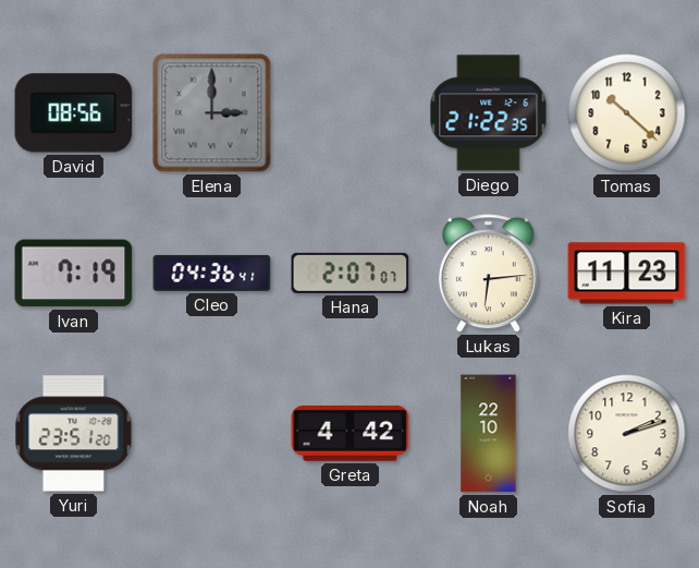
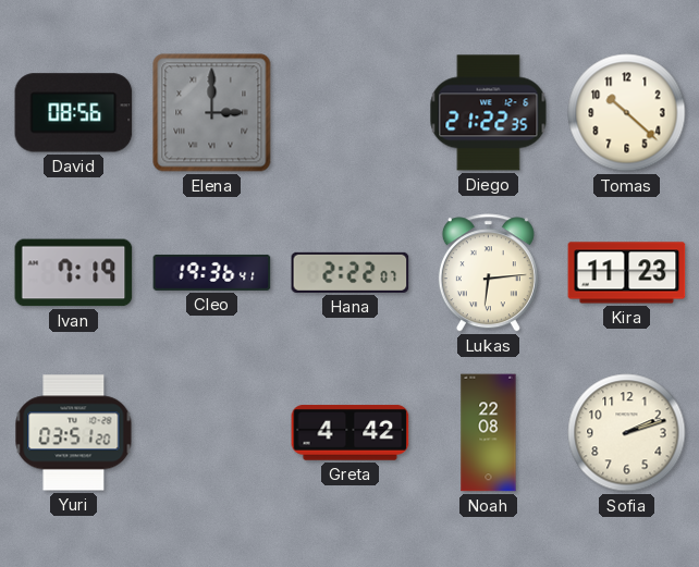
Cleo: 04:36 -> 19:36
Hana: 2:07 -> 2:22
Yuri: 23:51 -> 03:51
Noah: 22:10 -> 22:08
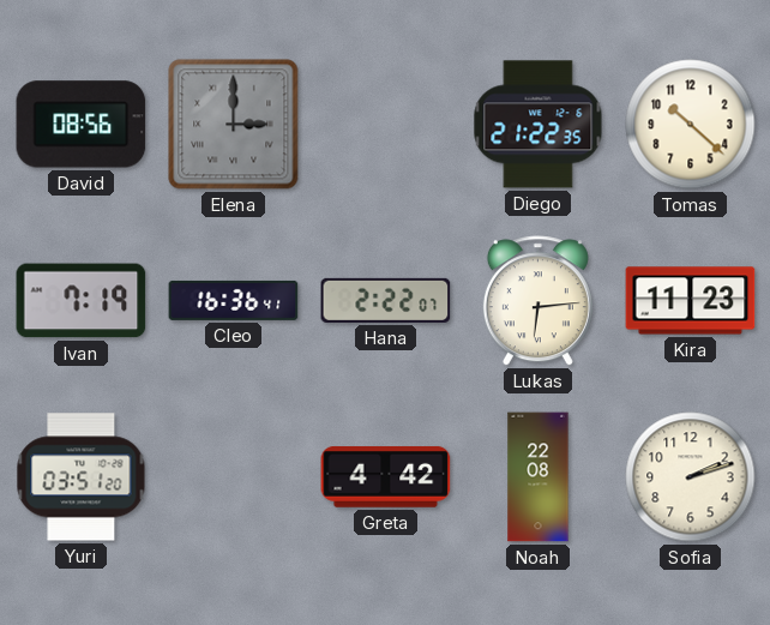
Cleo: 19:36 -> 16:36
